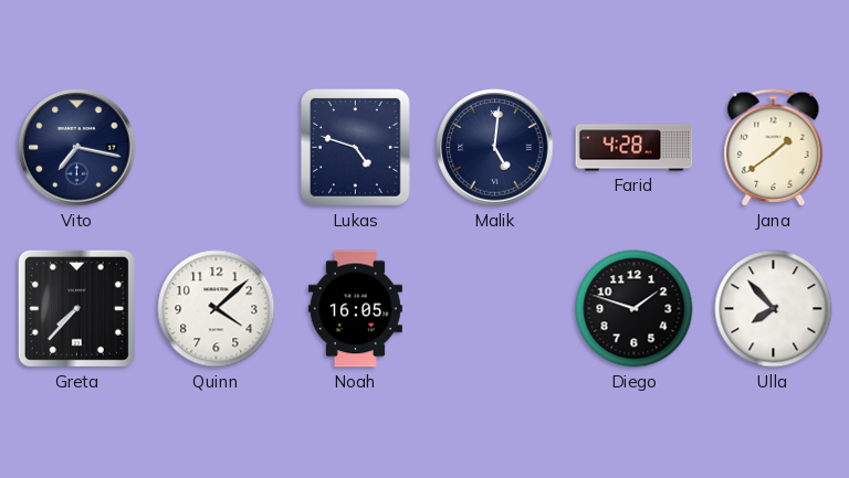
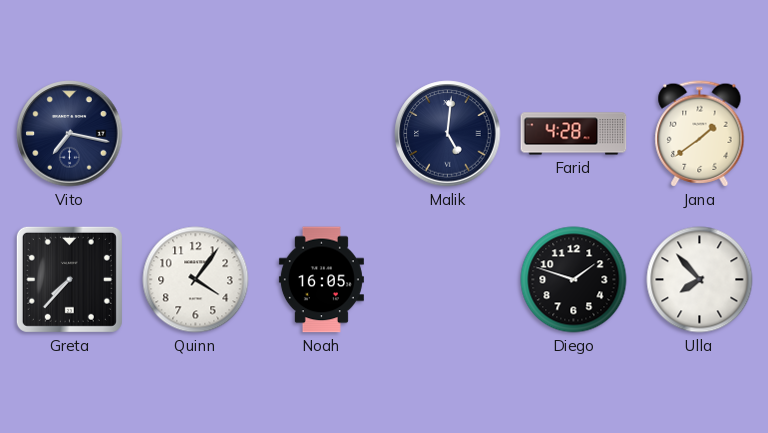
Lukas: 4:48 -> none
Quinn: 4:08 -> 4:06
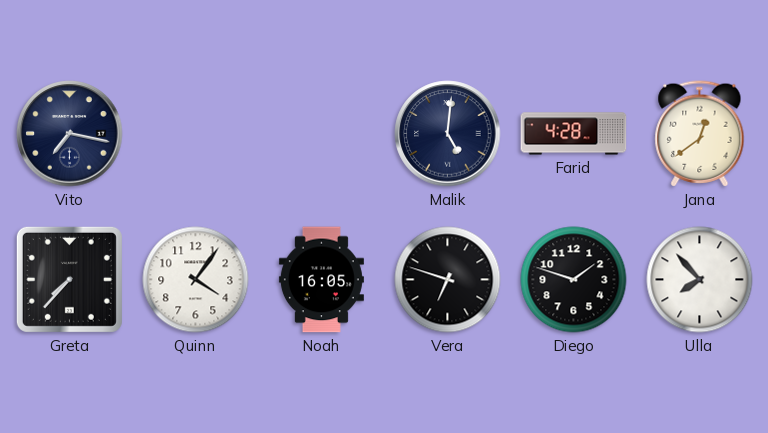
Jana: 1:39 -> 12:39
Vera: none -> 6:48
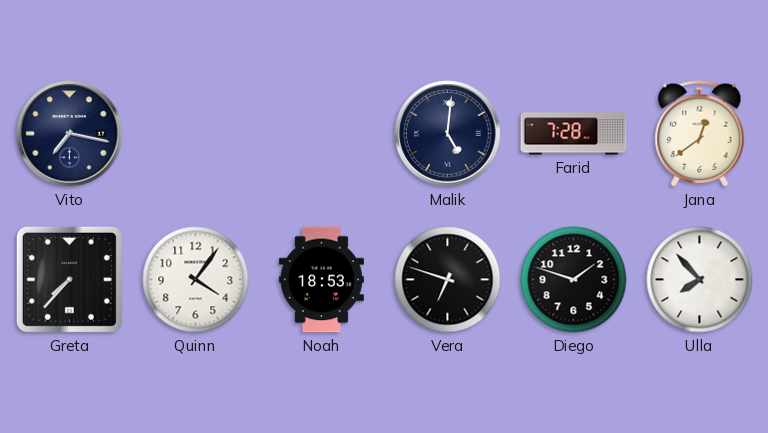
Farid: 4:28 -> 7:28
Noah: 16:05 -> 18:53
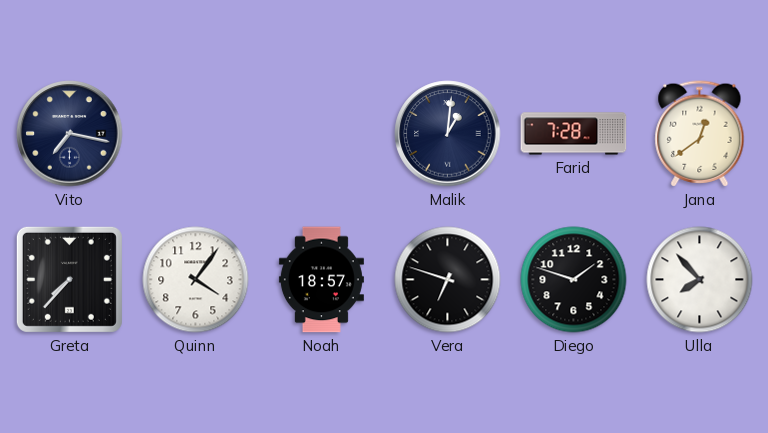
Malik: 5:01 -> 1:01
Noah: 18:53 -> 18:57
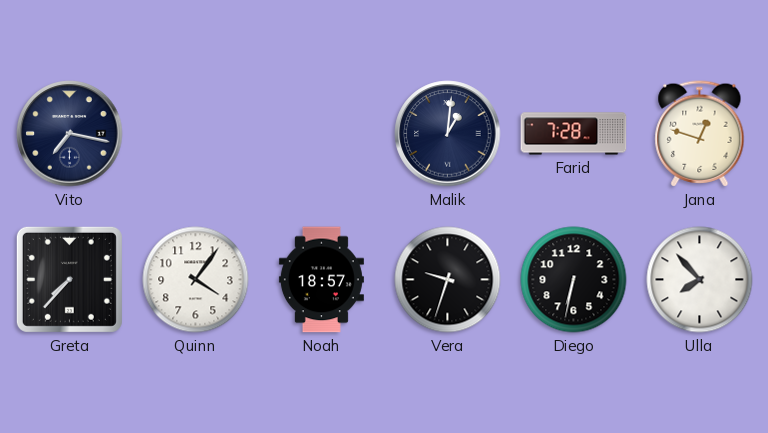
Jana: 12:39 -> 12:48
Vera: 6:48 -> 9:33
Diego: 1:48 -> 6:32
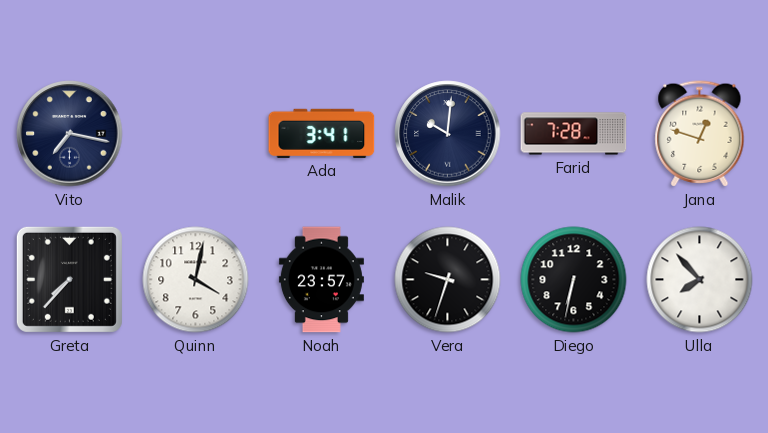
Ada: none -> 3:41
Malik: 1:01 -> 10:01
Quinn: 4:06 -> 4:02
Noah: 18:57 -> 23:57
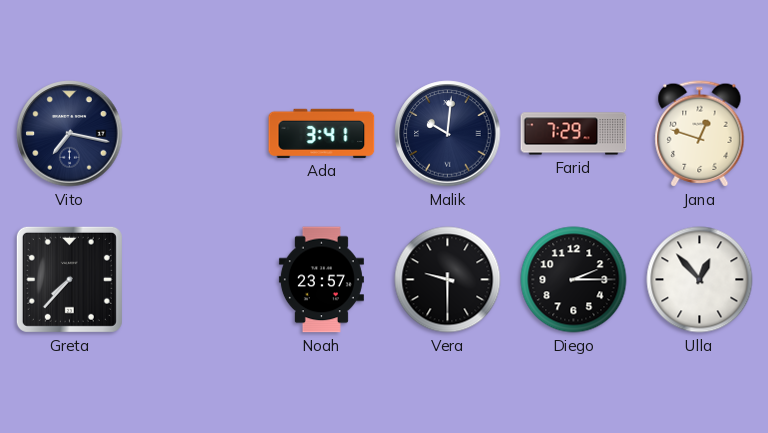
Farid: 7:28 -> 7:29
Quinn: 4:02 -> none
Vera: 9:33 -> 9:30
Diego: 6:32 -> 2:15
Ulla: 7:53 -> 12:53
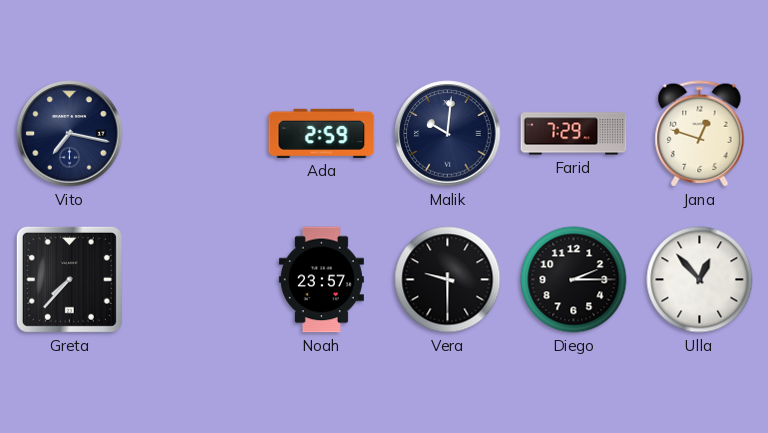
Ada: 3:41 -> 2:59
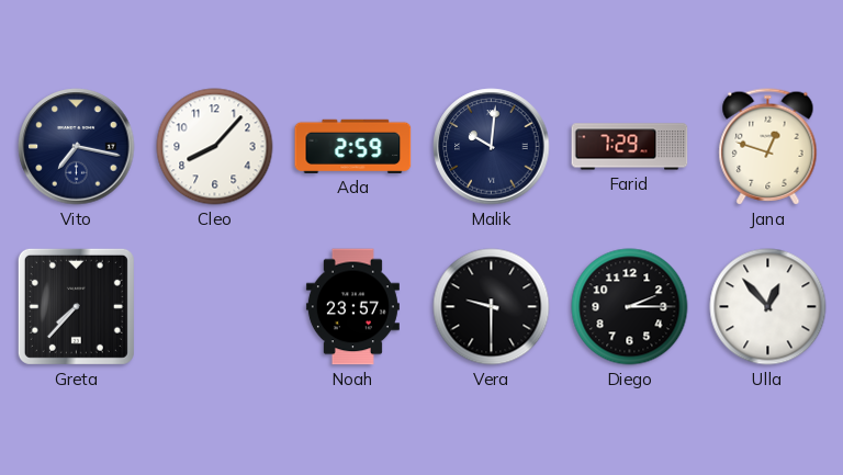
Cleo: none -> 8:07
